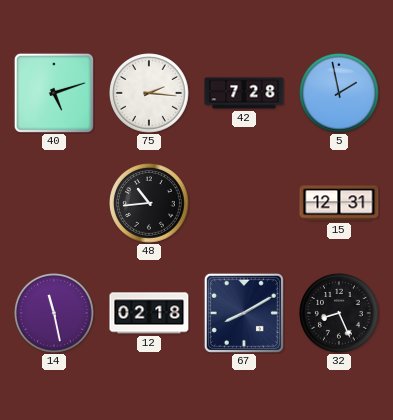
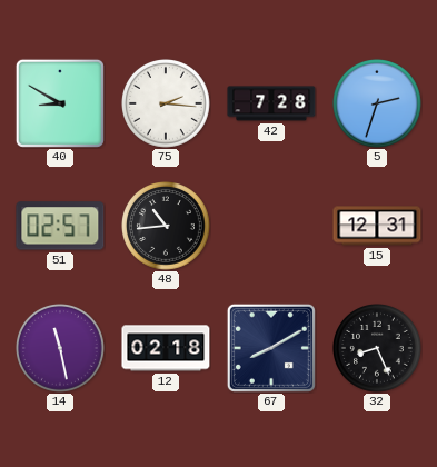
40: 5:12 -> 8:50
5: 1:58 -> 2:33
51: none -> 02:57
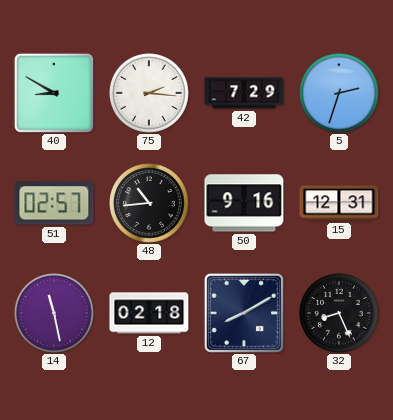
42: 7:28 -> 7:29
50: none -> 9:16
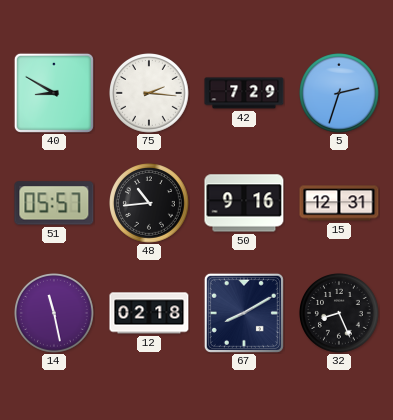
51: 02:57 -> 05:57
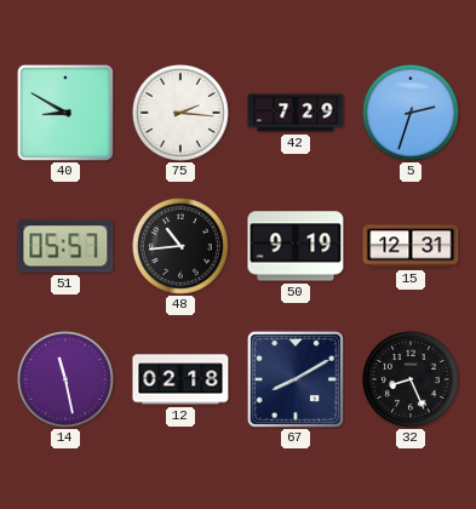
50: 9:16 -> 9:19
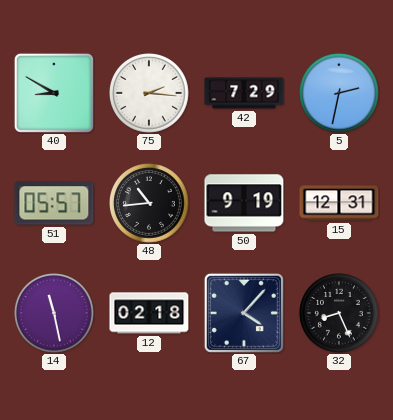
5: 2:33 -> 2:32
67: 8:10 -> 4:07
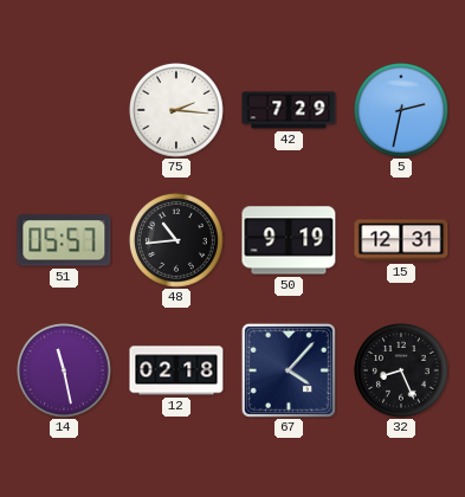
40: 8:50 -> none
